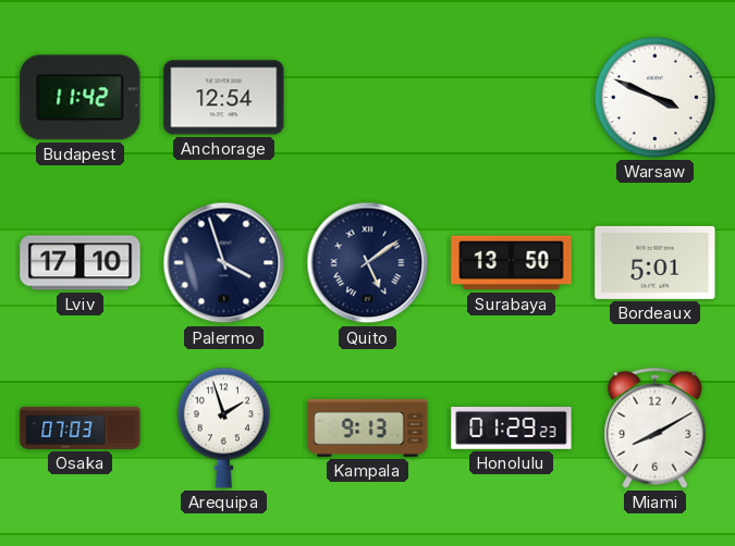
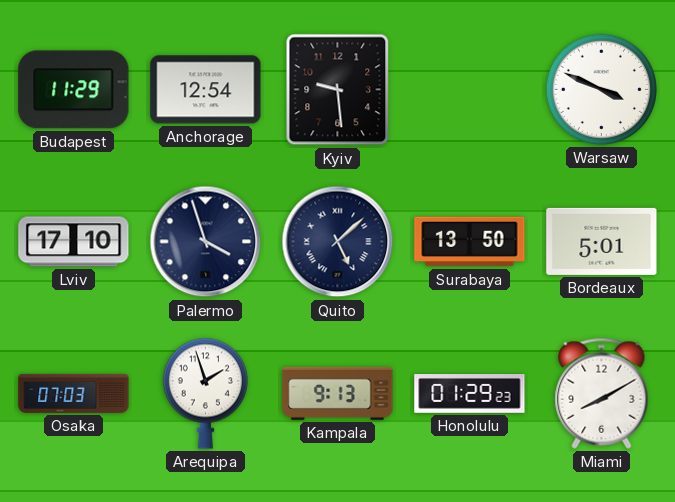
Budapest: 11:42 -> 11:29
Kyiv: none -> 9:29
Quito: 5:09 -> 5:08
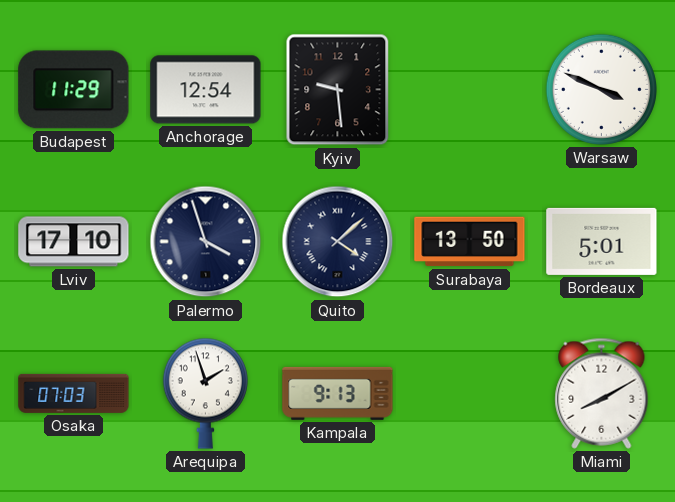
Quito: 5:08 -> 4:08
Honolulu: 01:29 -> none
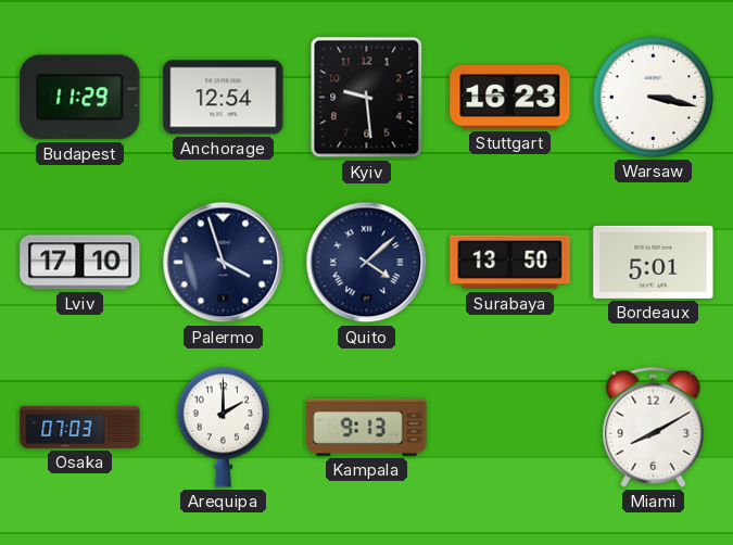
Stuttgart: none -> 16:23
Warsaw: 3:49 -> 3:17
Arequipa: 1:57 -> 2:00
